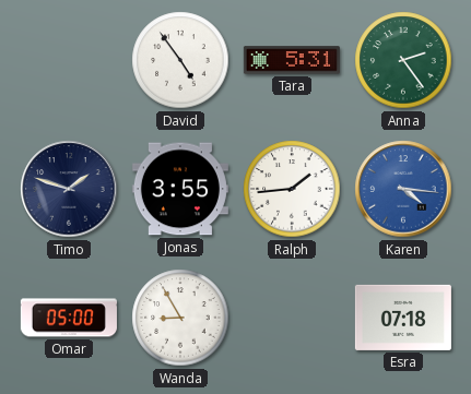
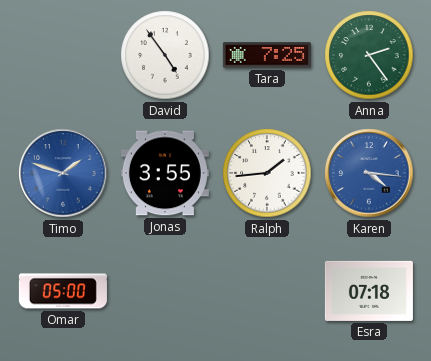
Tara: 5:31 -> 7:25
Timo dial: navy -> blue
Wanda: 8:55 -> none
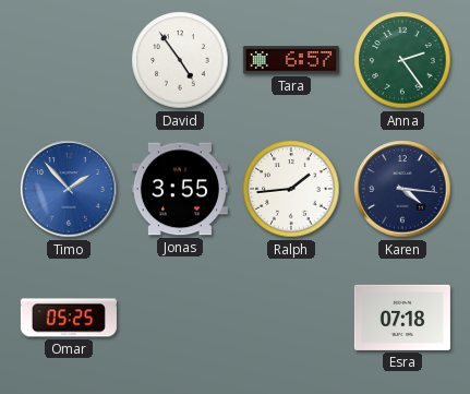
Tara: 7:25 -> 6:57
Timo: 1:48 -> 1:53
Karen dial: blue -> navy
Omar: 05:00 -> 05:25
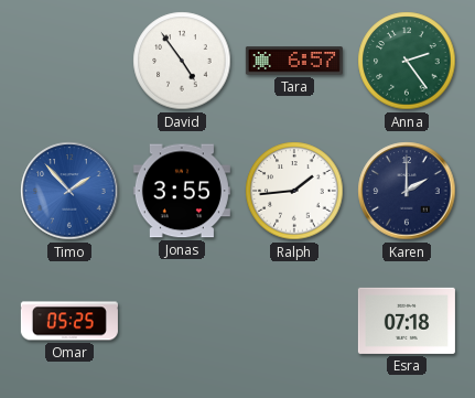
Karen: 4:16 -> 2:00
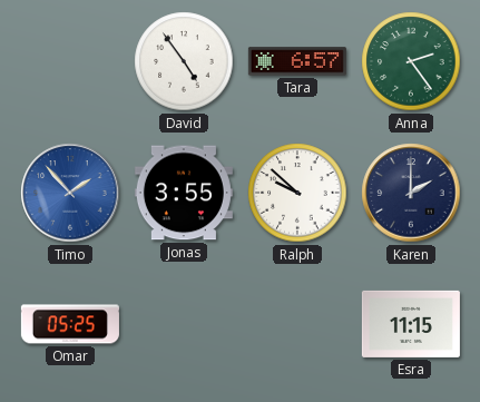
Ralph: 1:44 -> 9:52
Esra: 07:18 -> 11:15
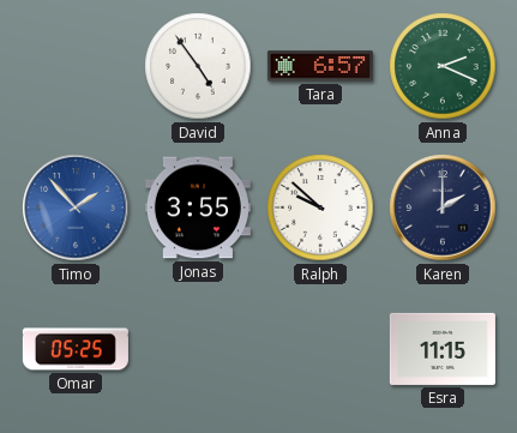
Anna: 2:24 -> 2:19
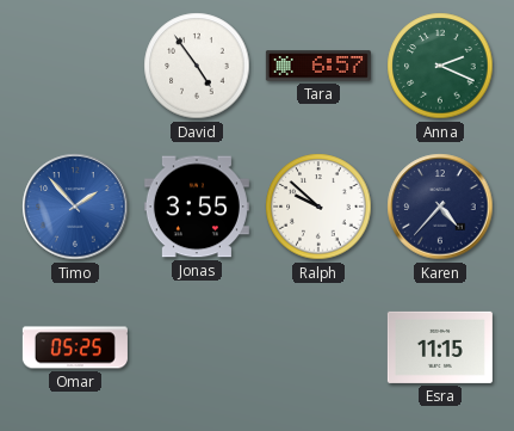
Karen: 2:00 -> 4:37
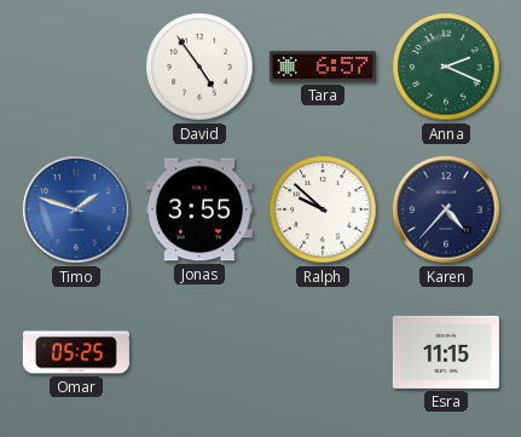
Timo: 1:53 -> 1:48
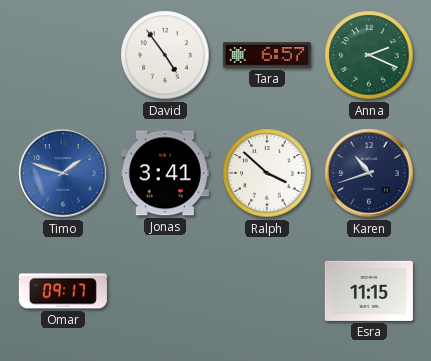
Jonas: 3:55 -> 3:41
Ralph: 9:52 -> 3:52
Karen: 4:37 -> 10:42
Omar: 05:25 -> 09:17
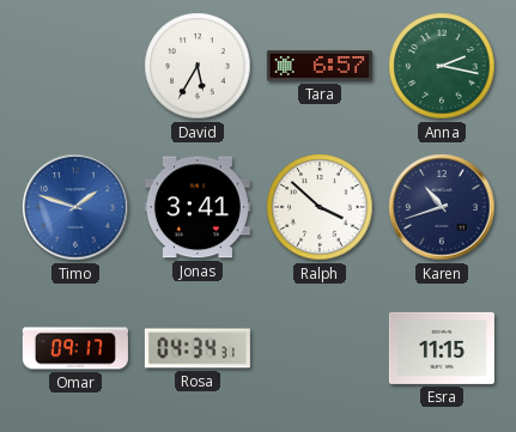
David: 4:54 -> 5:35
Anna: 2:19 -> 2:17
Rosa: none -> 04:34
